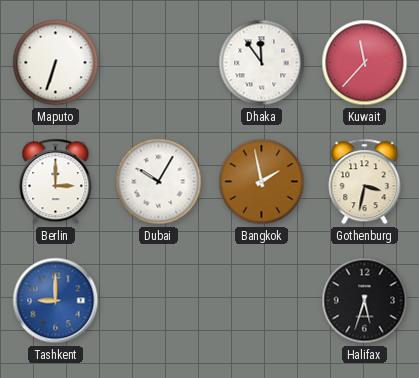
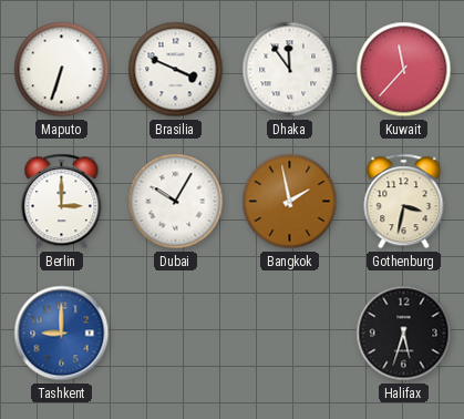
Brasilia: none -> 3:49
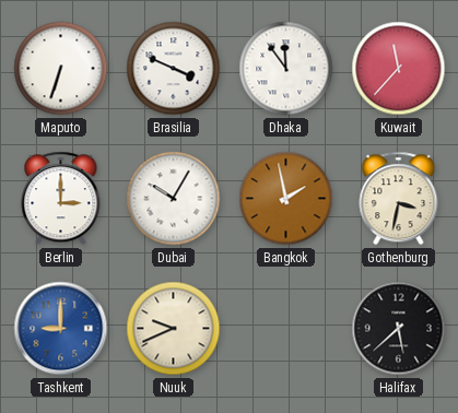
Nuuk: none -> 9:41
Halifax: 5:33 -> 5:38
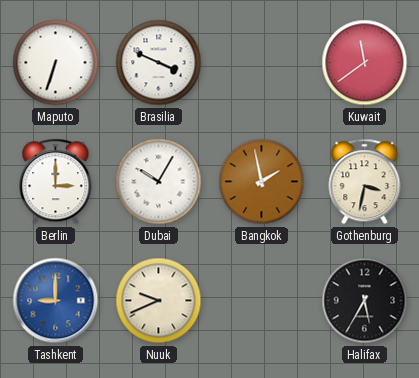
Dhaka: 11:54 -> none
Kuwait: 11:37 -> 11:39
Halifax: 5:38 -> 5:35
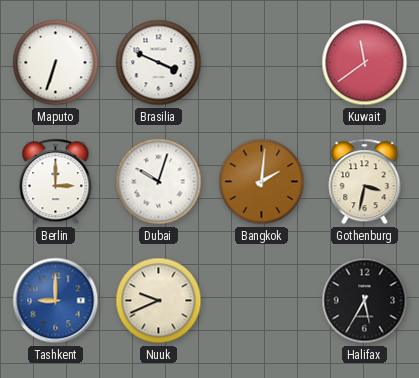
Dubai: 10:05 -> 10:03
Bangkok: 1:58 -> 2:01
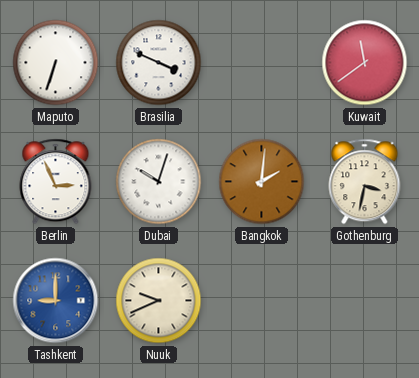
Berlin: 3:00 -> 2:56
Halifax: 5:35 -> none
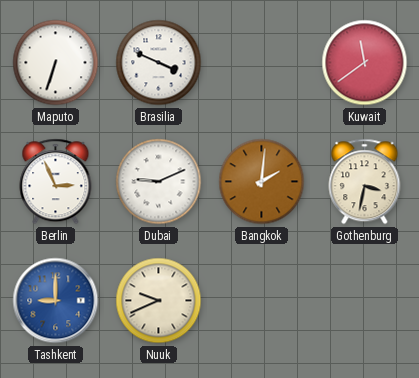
Dubai: 10:03 -> 9:11
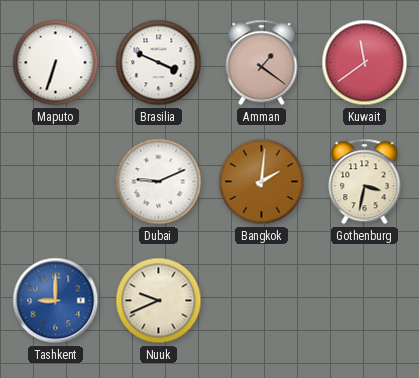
Amman: none -> 1:21
Berlin: 2:56 -> none
